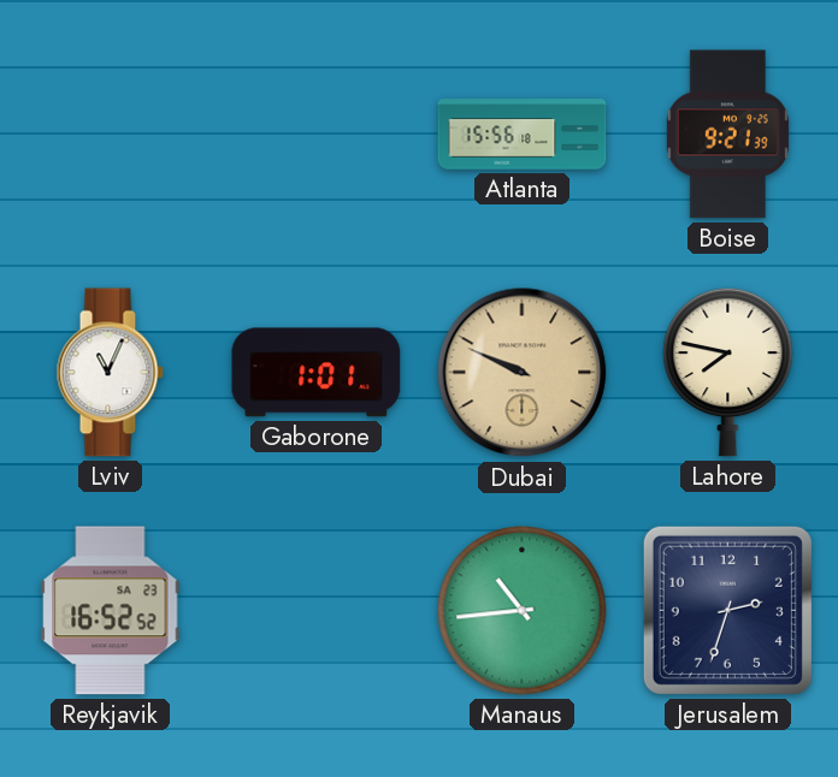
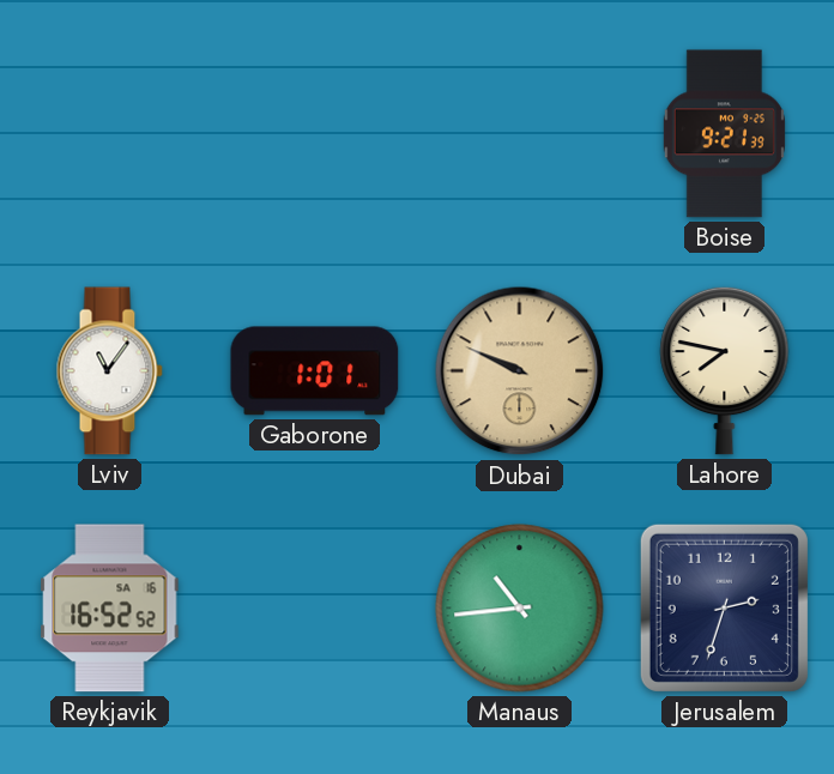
Atlanta: 15:56 -> none
Lviv: 11:04 -> 11:06
Reykjavik date: SA 23 -> SA 16
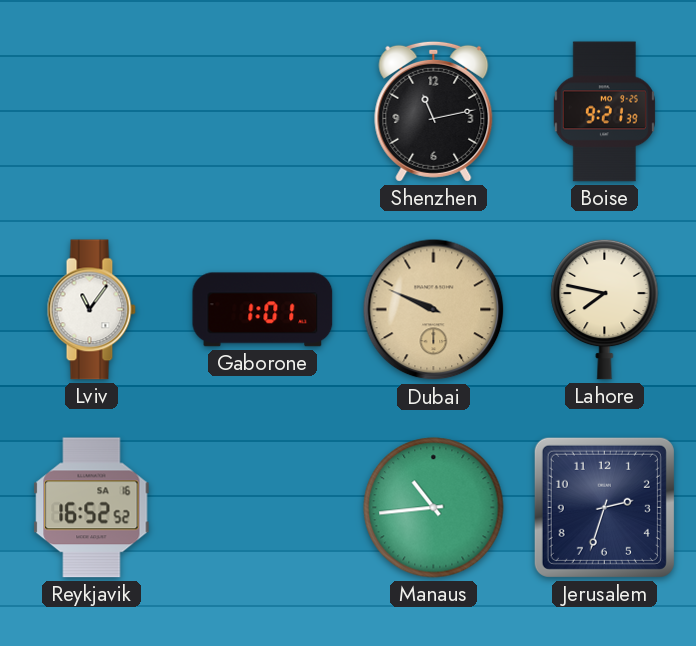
Shenzhen: none -> 11:13
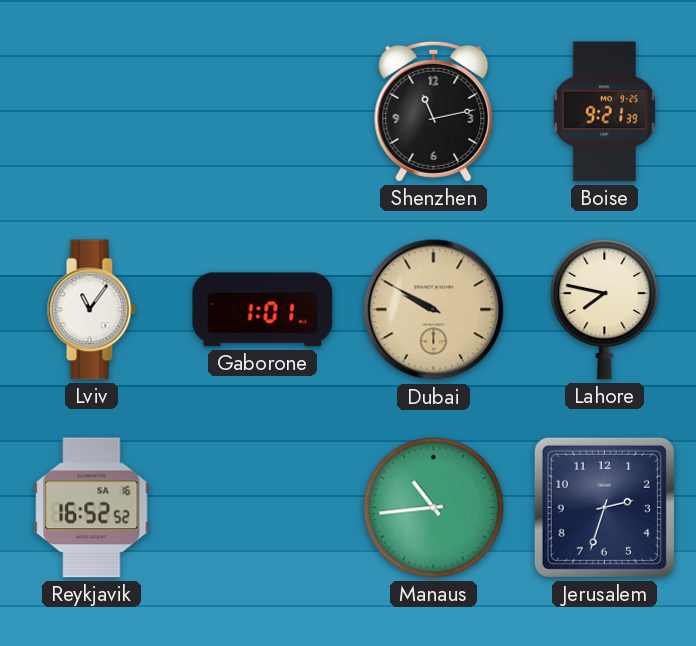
Dubai: 9:49 -> 9:50
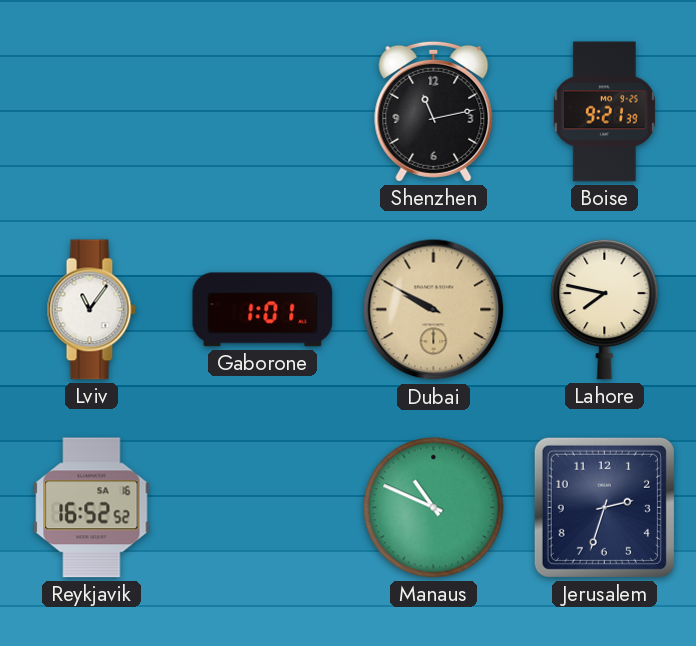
Manaus: 10:44 -> 10:49
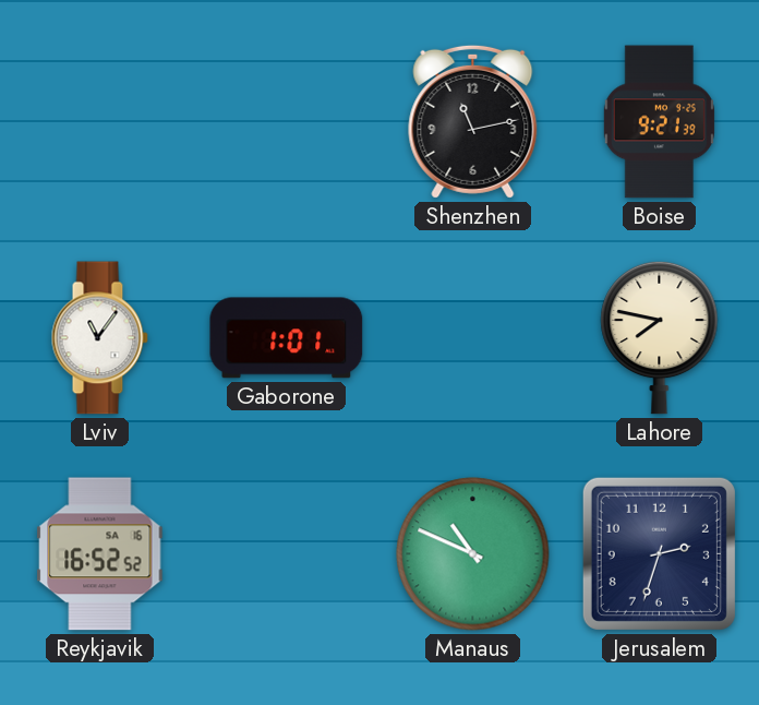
Dubai: 9:50 -> none
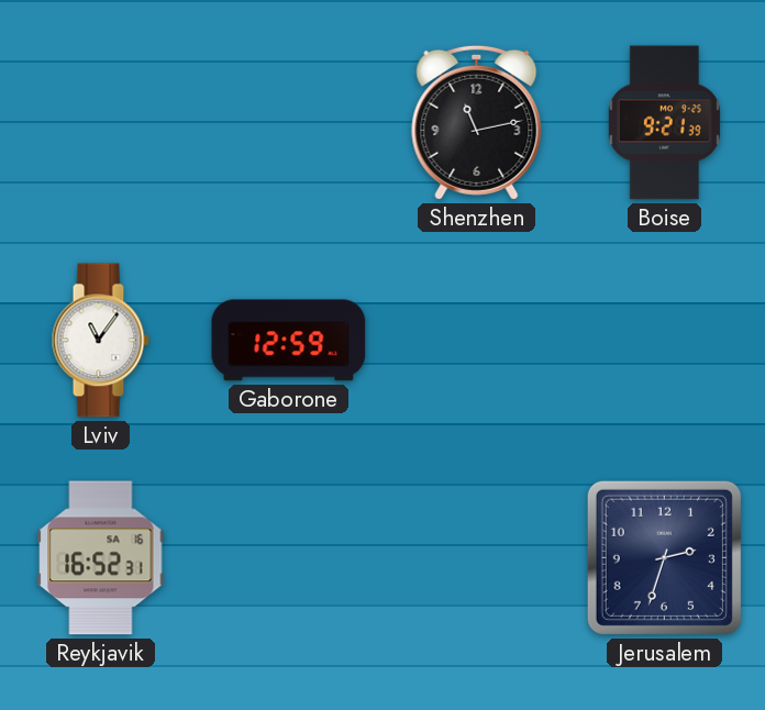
Gaborone: 1:01 -> 12:59
Lahore: 7:47 -> none
Reykjavik: 16:52:52 -> 16:52:31
Manaus: 10:49 -> none
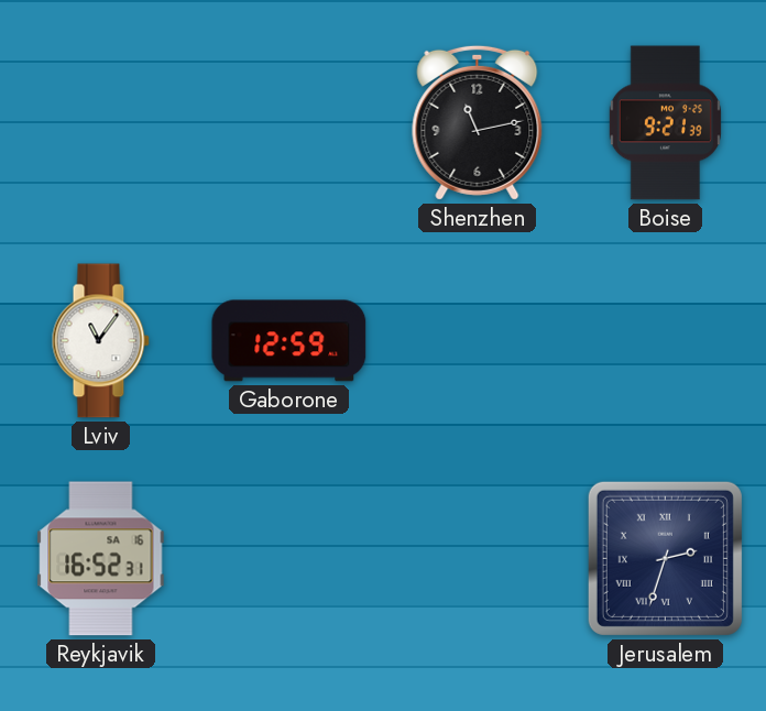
Jerusalem numerals: Arabic -> Roman
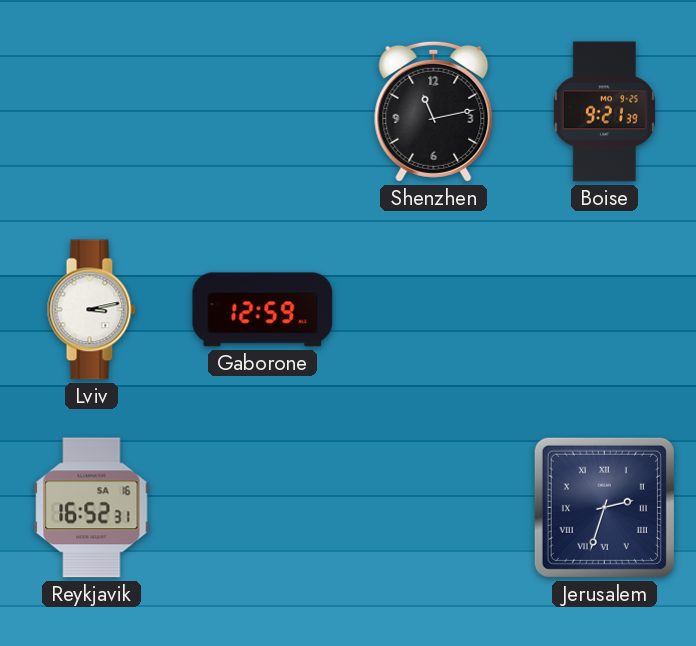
Lviv: 11:06 -> 3:13
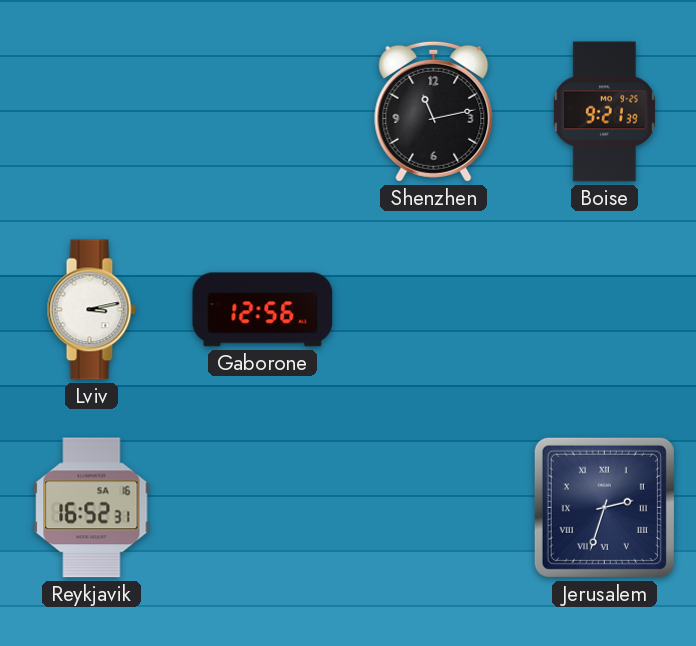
Gaborone: 12:59 -> 12:56
